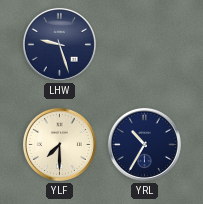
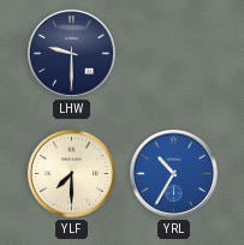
LHW: 9:27 -> 9:30
YRL dial: navy -> blue
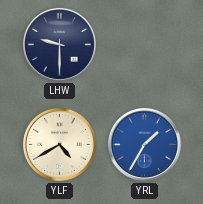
YLF: 7:30 -> 4:40
YRL: 10:35 -> 1:35
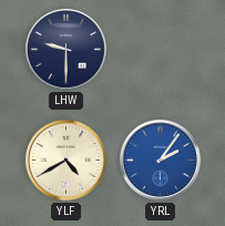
YRL: 1:35 -> 2:06
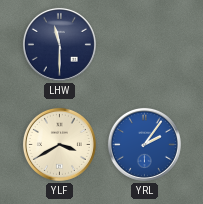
LHW: 9:30 -> 11:30
YLF: 4:40 -> 3:40
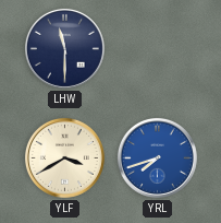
YRL: 2:06 -> 7:42
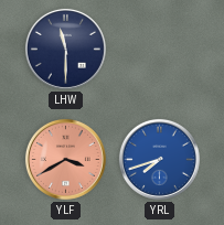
YLF dial: cream -> salmon
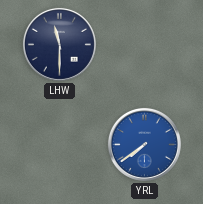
YLF: 3:40 -> none
YRL: 7:42 -> 7:39
